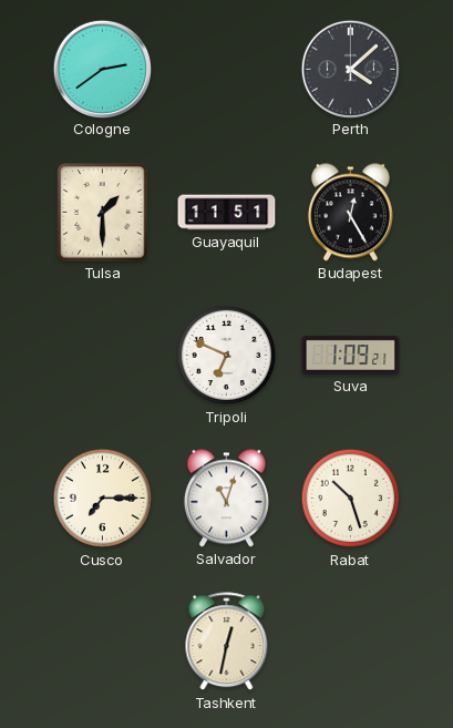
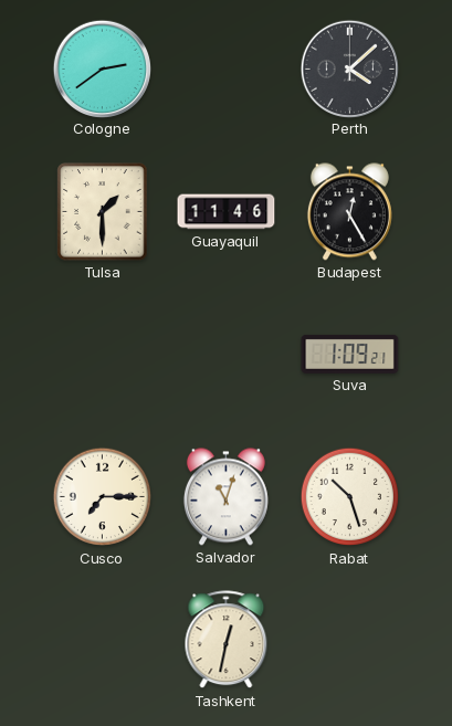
Guayaquil: 11:51 -> 11:46
Tripoli: 6:49 -> none
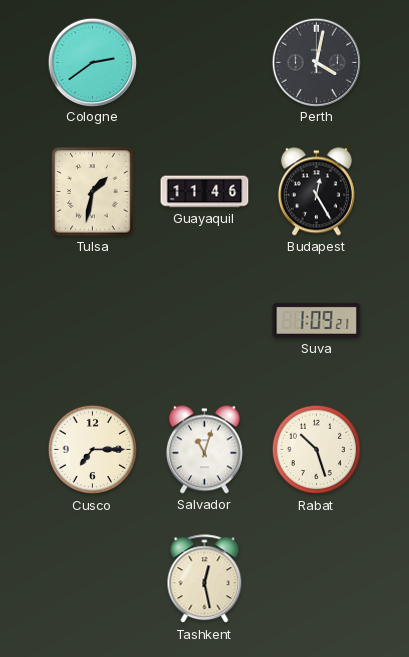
Perth: 4:08 -> 4:02
Tulsa: 1:30 -> 1:32
Tashkent: 12:32 -> 12:28
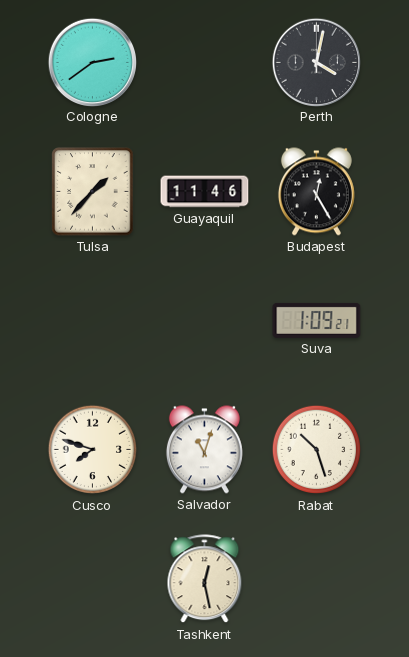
Tulsa: 1:32 -> 1:37
Cusco: 7:15 -> 7:48
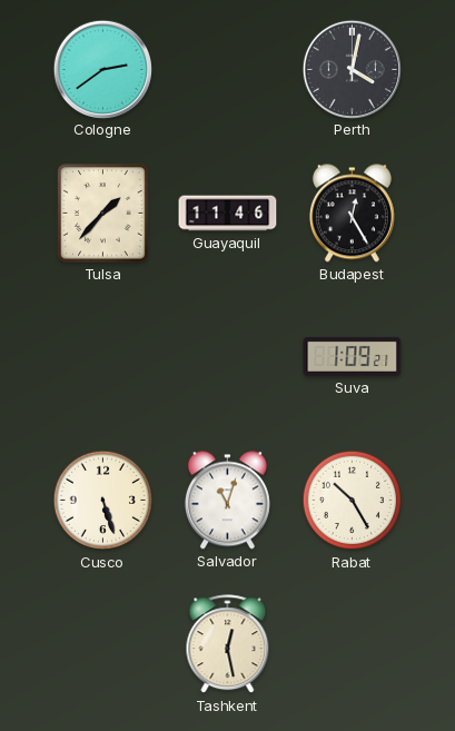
Cusco: 7:48 -> 5:27
Rabat: 10:27 -> 10:25
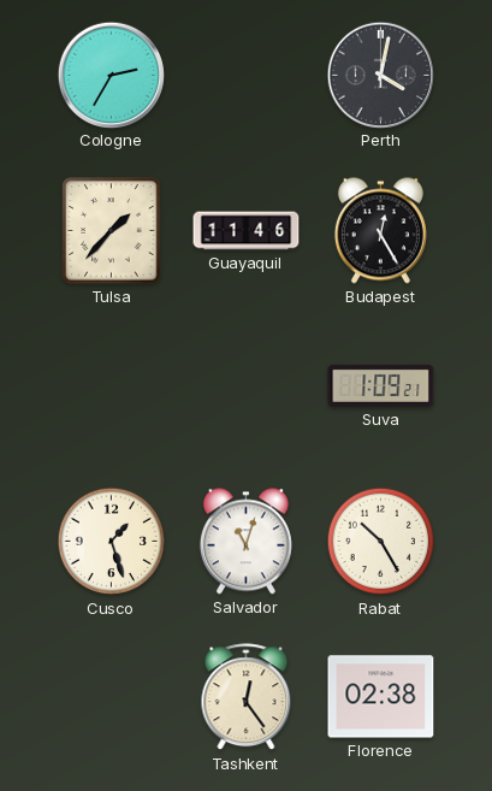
Cologne: 2:39 -> 2:35
Cusco: 5:27 -> 1:27
Tashkent: 12:28 -> 12:24
Florence: none -> 02:38
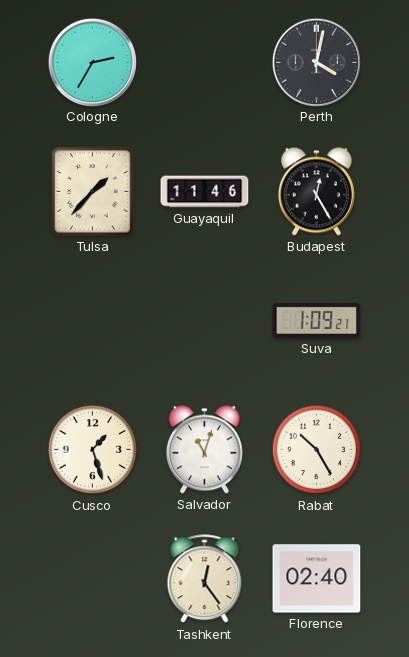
Florence: 02:38 -> 02:40
